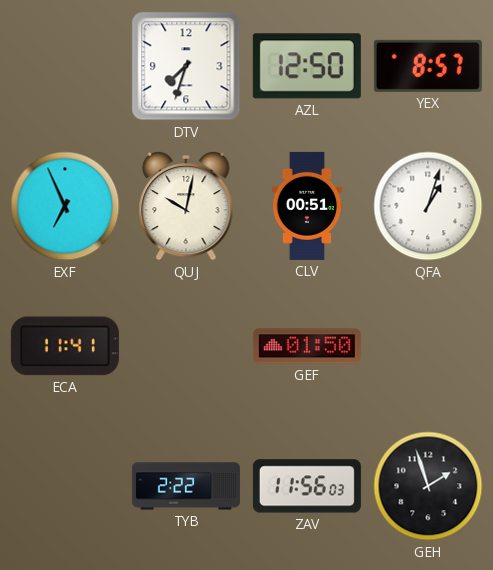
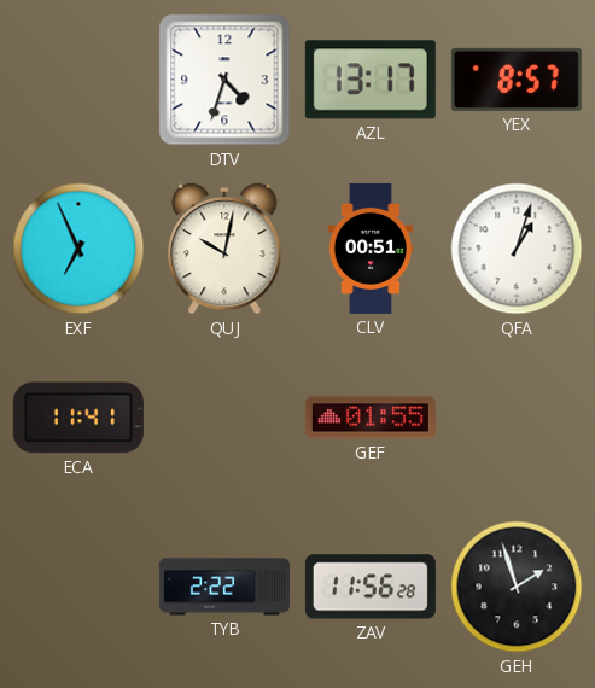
DTV: 7:33 -> 4:33
AZL: 12:50 -> 13:17
GEF: 01:50 -> 01:55
ZAV: 11:56:03 -> 11:56:28
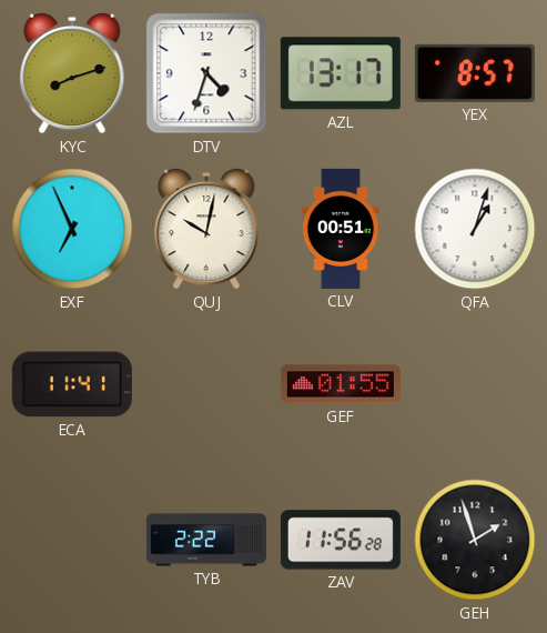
KYC: none -> 8:12
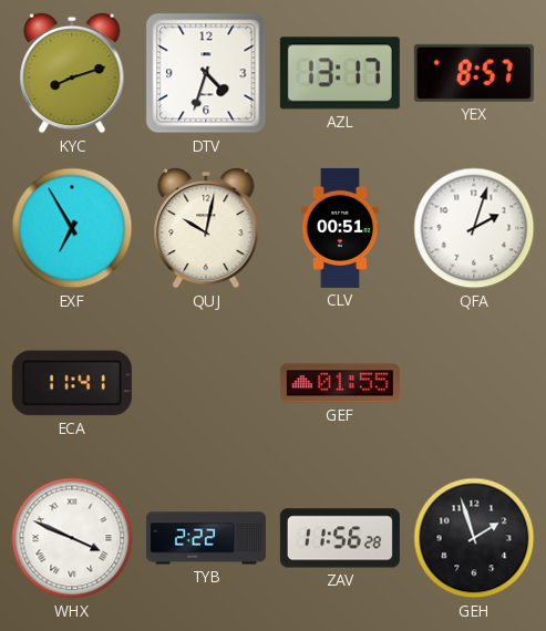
EXF: 6:56 -> 6:55
QFA: 1:03 -> 2:03
WHX: none -> 3:49
